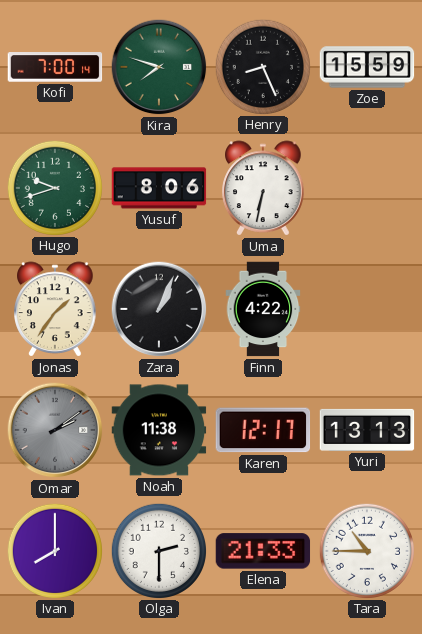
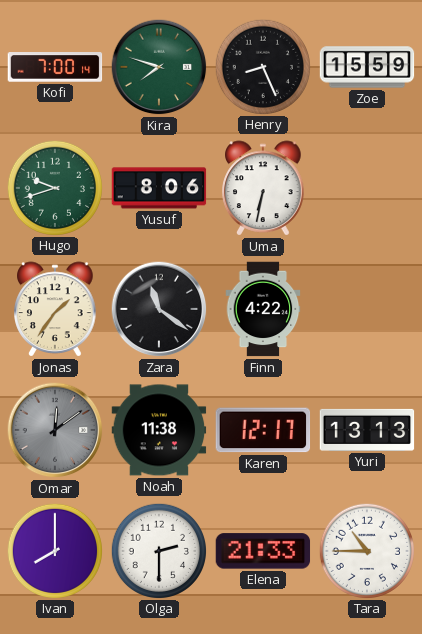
Zara: 1:04 -> 11:21
Omar: 2:09 -> 12:09
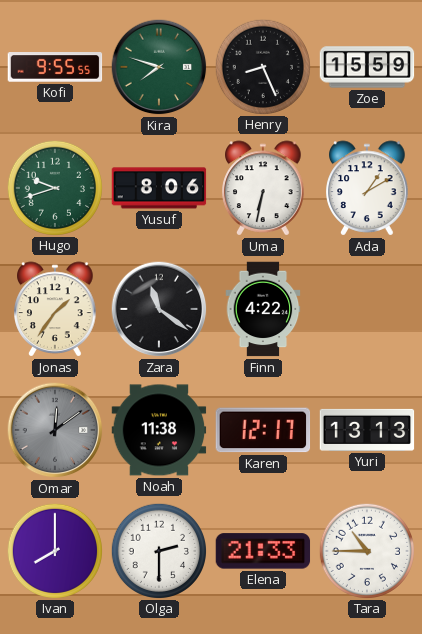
Kofi: 7:00 -> 9:55
Ada: none -> 1:10
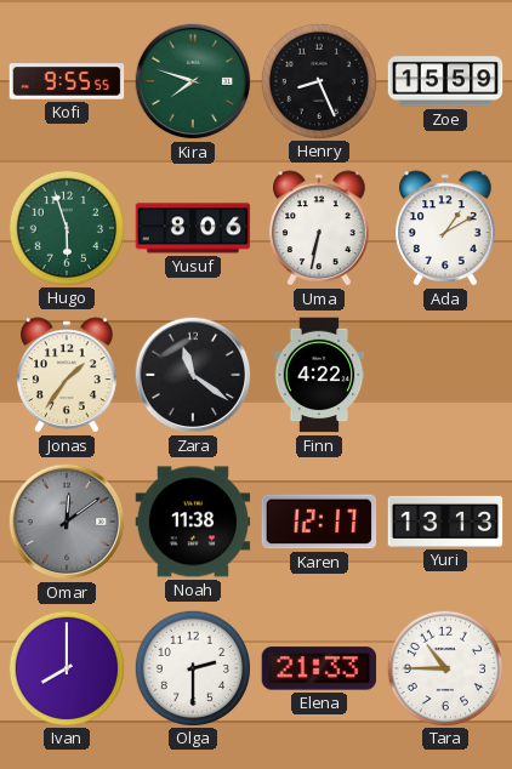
Hugo: 9:42 -> 5:57
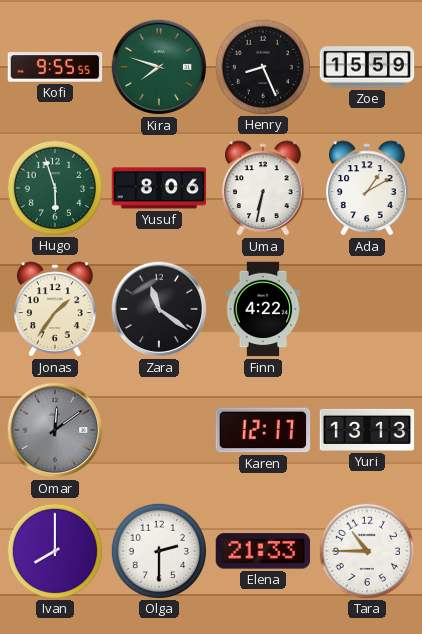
Noah: 11:38 -> none
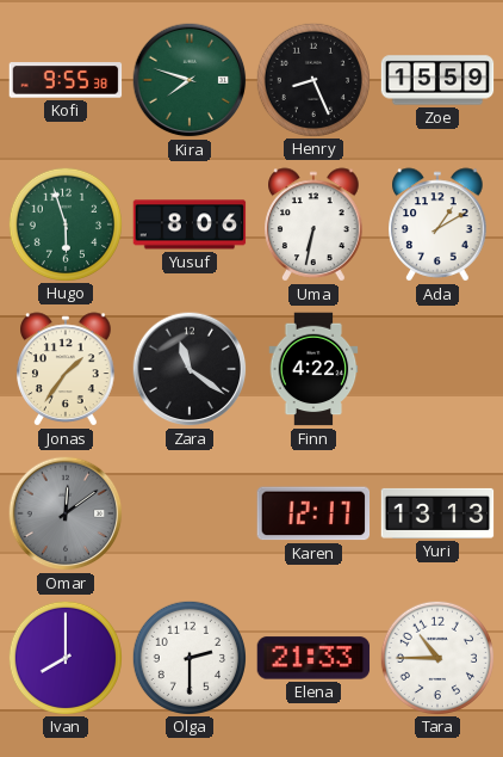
Kofi: 9:55:55 -> 9:55:38
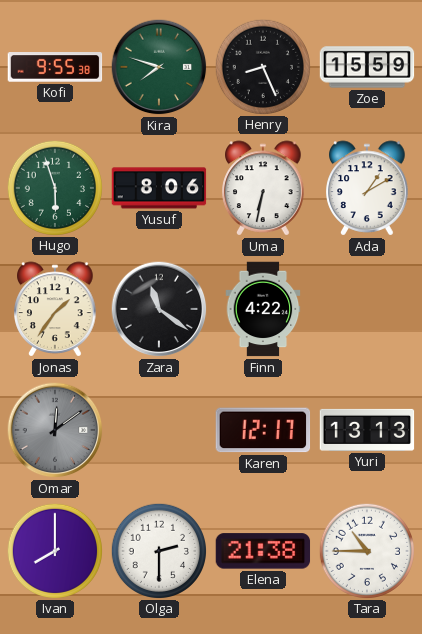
Elena: 21:33 -> 21:38
